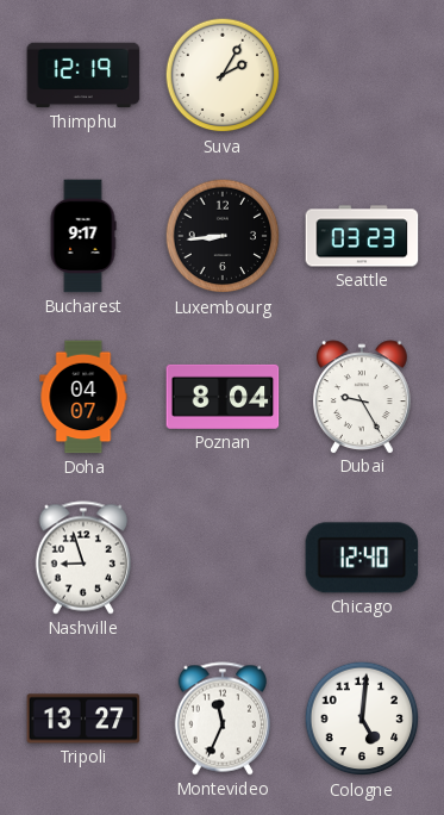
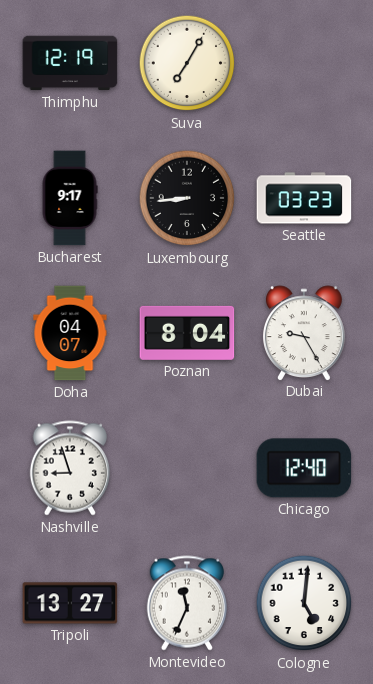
Suva: 2:05 -> 7:05
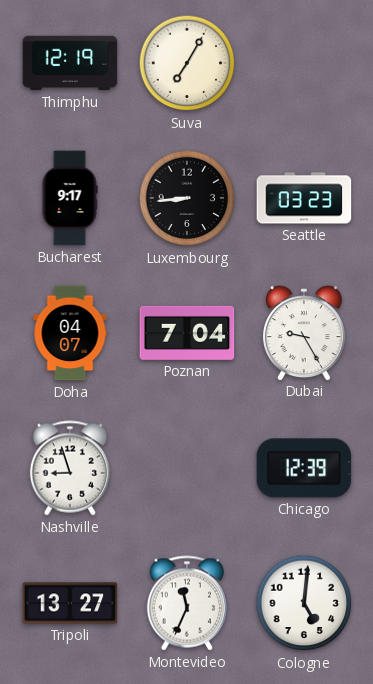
Poznan: 8:04 -> 7:04
Chicago: 12:40 -> 12:39
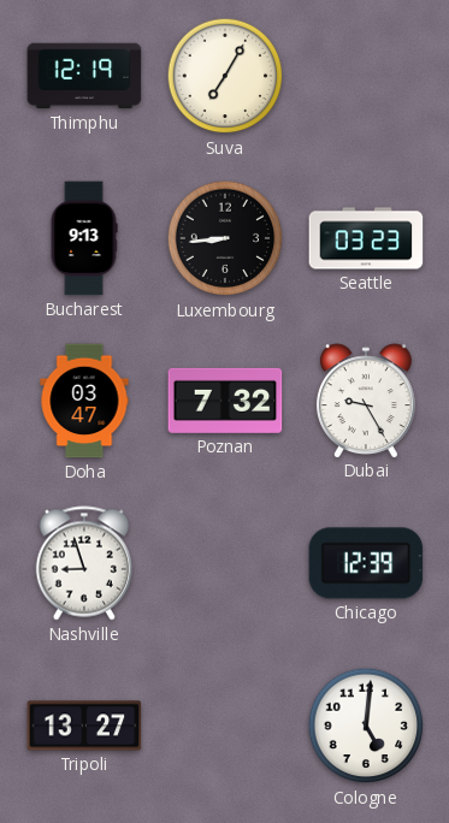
Bucharest: 9:17 -> 9:13
Doha: 04:07 -> 03:47
Poznan: 7:04 -> 7:32
Montevideo: 11:34 -> none
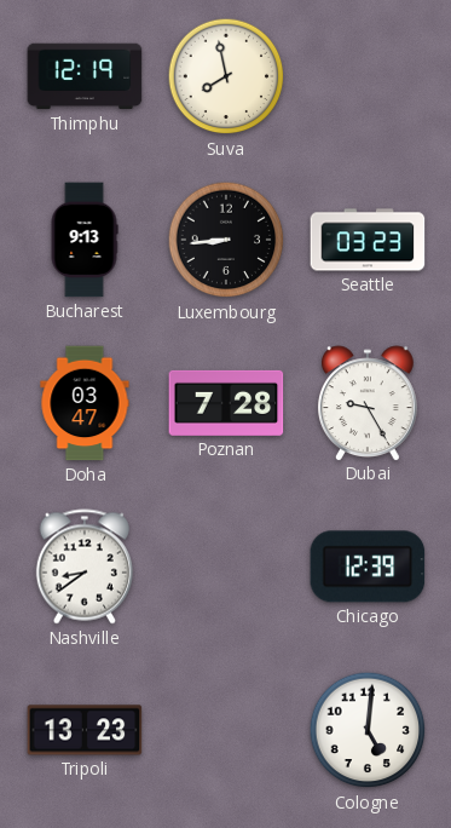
Suva: 7:05 -> 7:58
Poznan: 7:32 -> 7:28
Nashville: 8:57 -> 8:39
Tripoli: 13:27 -> 13:23
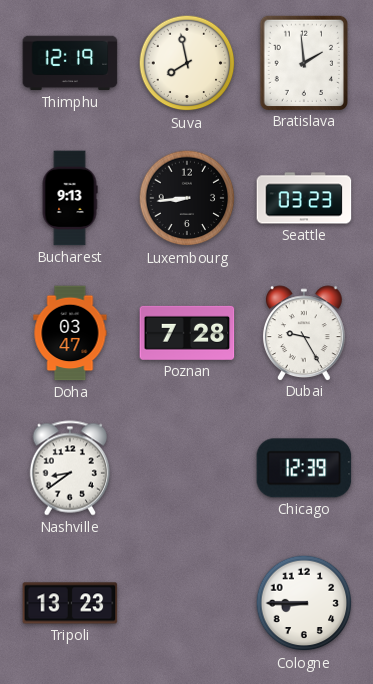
Bratislava: none -> 1:59
Cologne: 5:01 -> 8:45
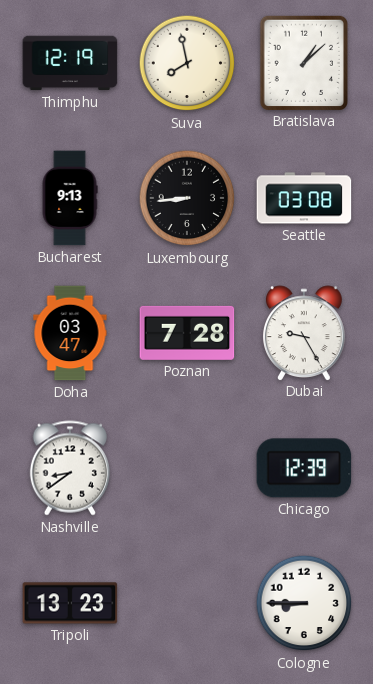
Bratislava: 1:59 -> 1:08
Seattle: 03:23 -> 03:08
